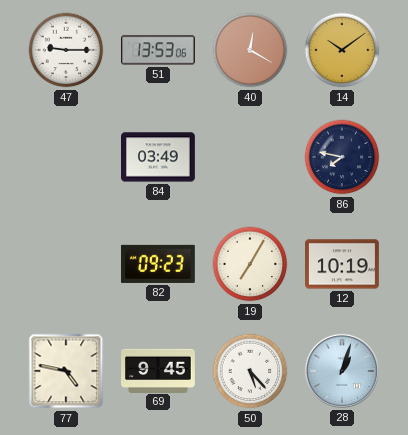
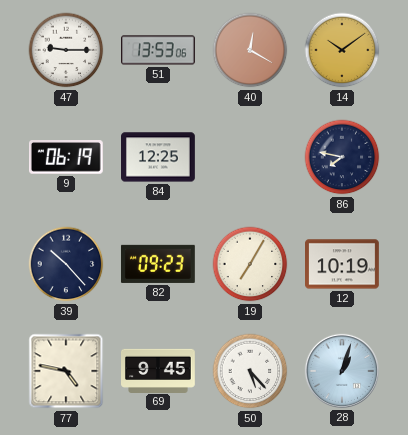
9: none -> 06:19
84: 03:49 -> 12:25
39: none -> 10:23
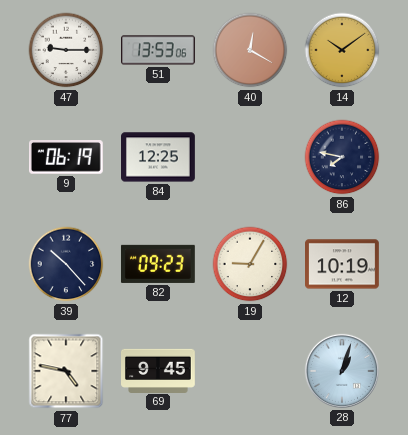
19: 7:05 -> 9:05
50: 5:23 -> none
